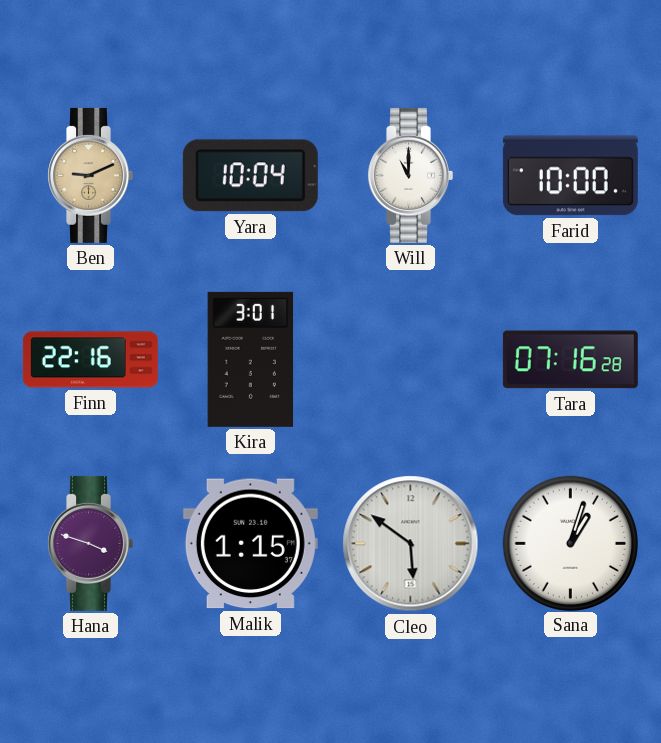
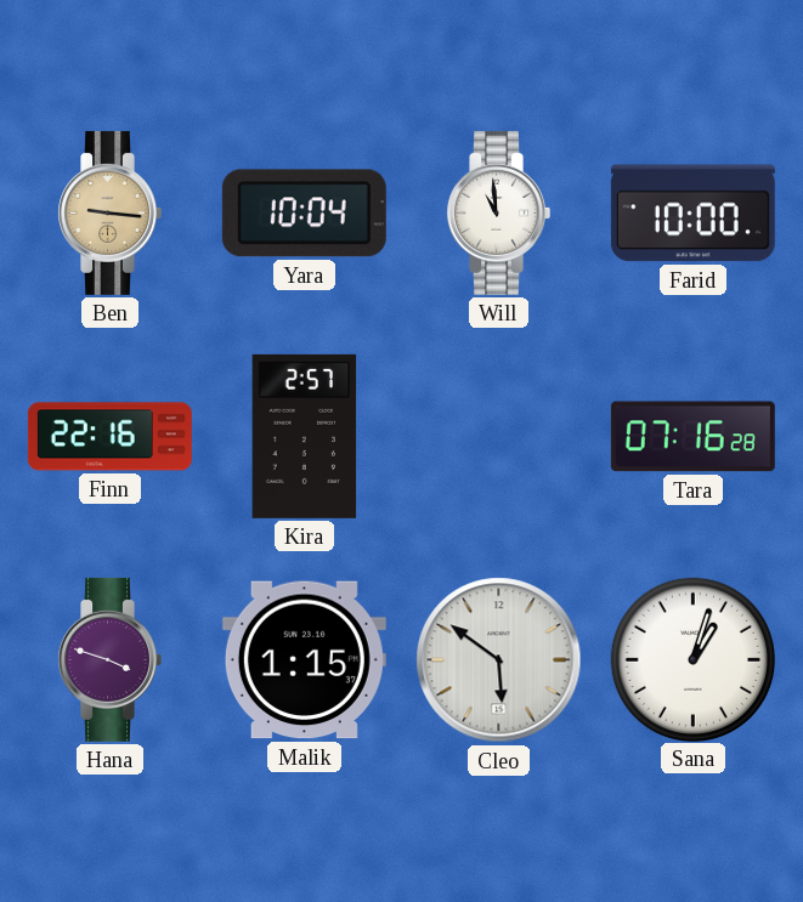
Ben: 9:11 -> 9:16
Will: 11:00 -> 10:59
Kira: 3:01 -> 2:57
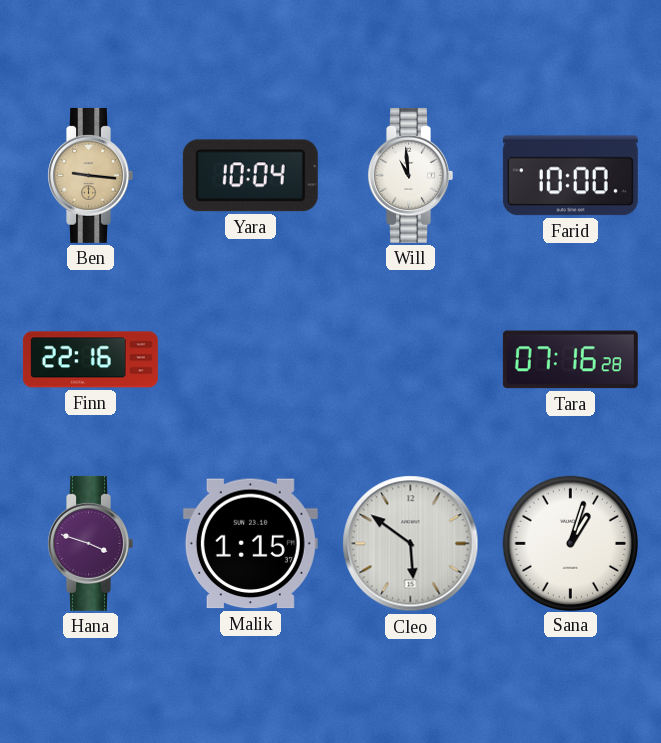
Kira: 2:57 -> none
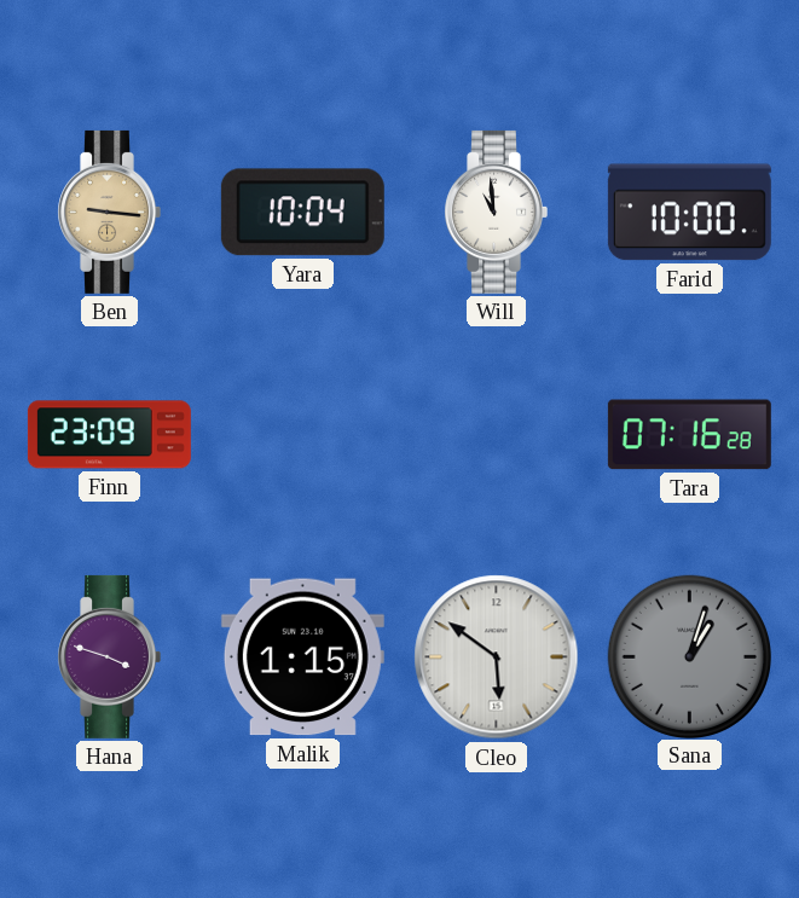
Finn: 22:16 -> 23:09
Sana dial: white -> grey
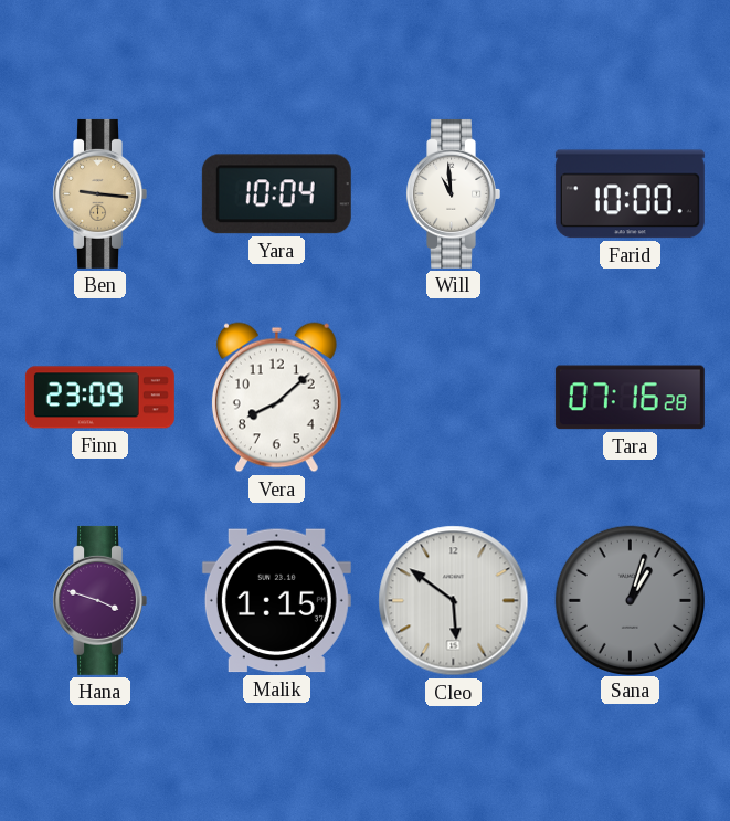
Vera: none -> 8:08
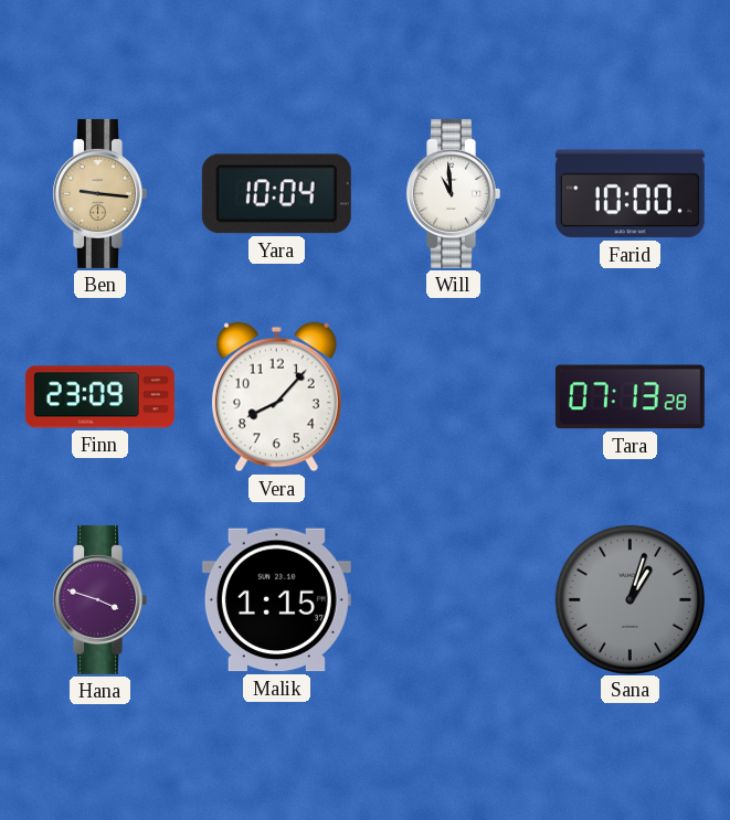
Vera: 8:08 -> 8:07
Tara: 07:16 -> 07:13
Cleo: 5:51 -> none
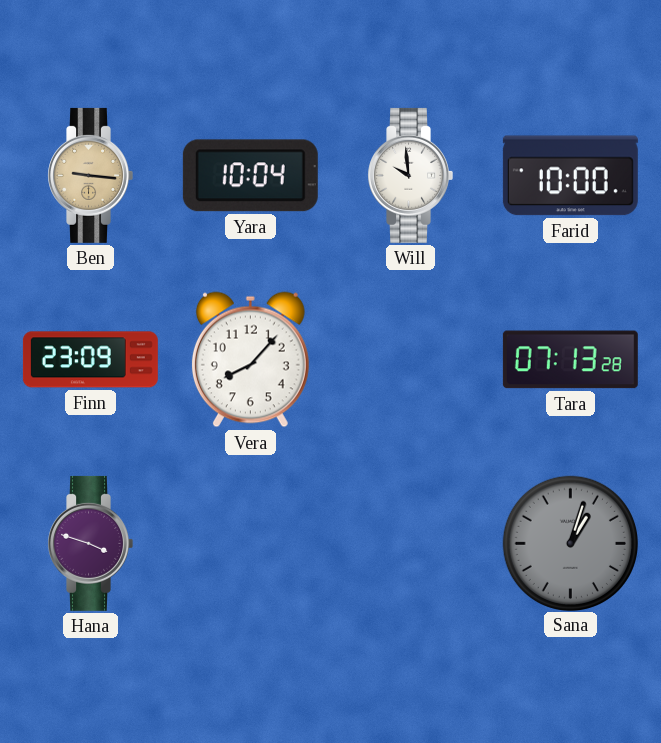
Will: 10:59 -> 9:59
Malik: 1:15 -> none
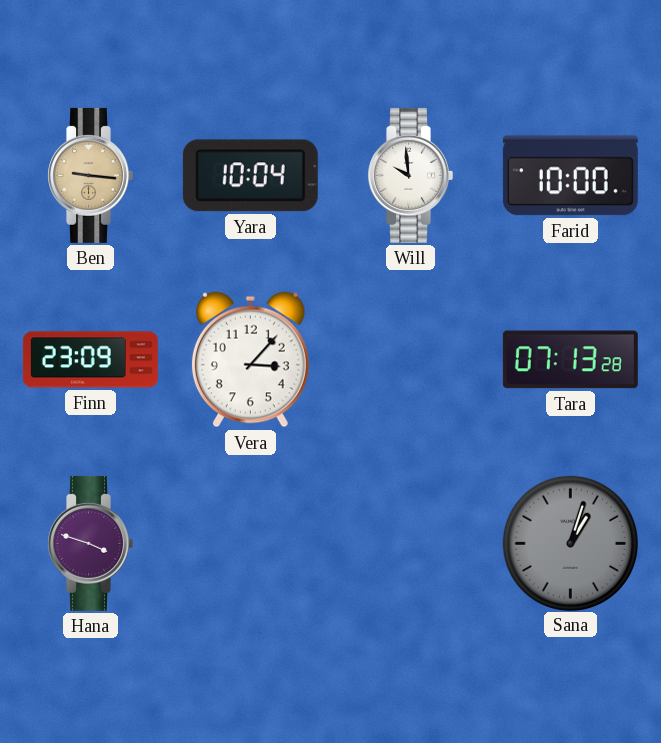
Vera: 8:07 -> 3:07
